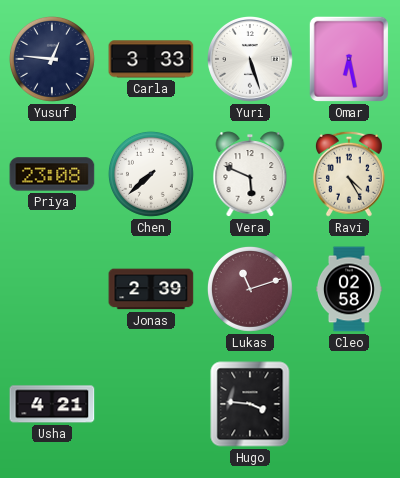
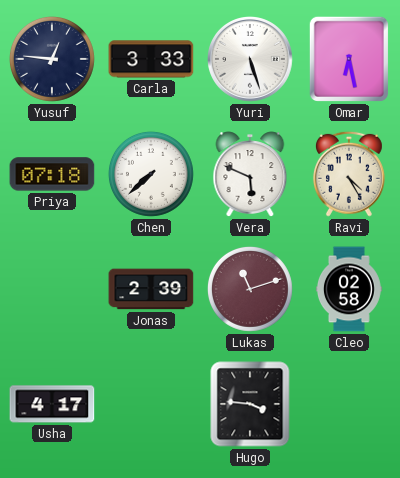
Priya: 23:08 -> 07:18
Usha: 4:21 -> 4:17
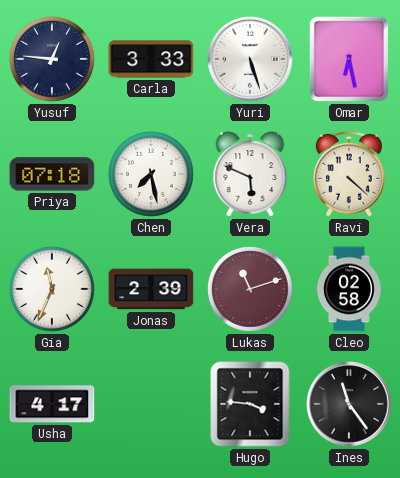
Chen: 7:38 -> 7:28
Ravi: 4:25 -> 4:22
Gia: none -> 11:34
Ines: none -> 11:24
